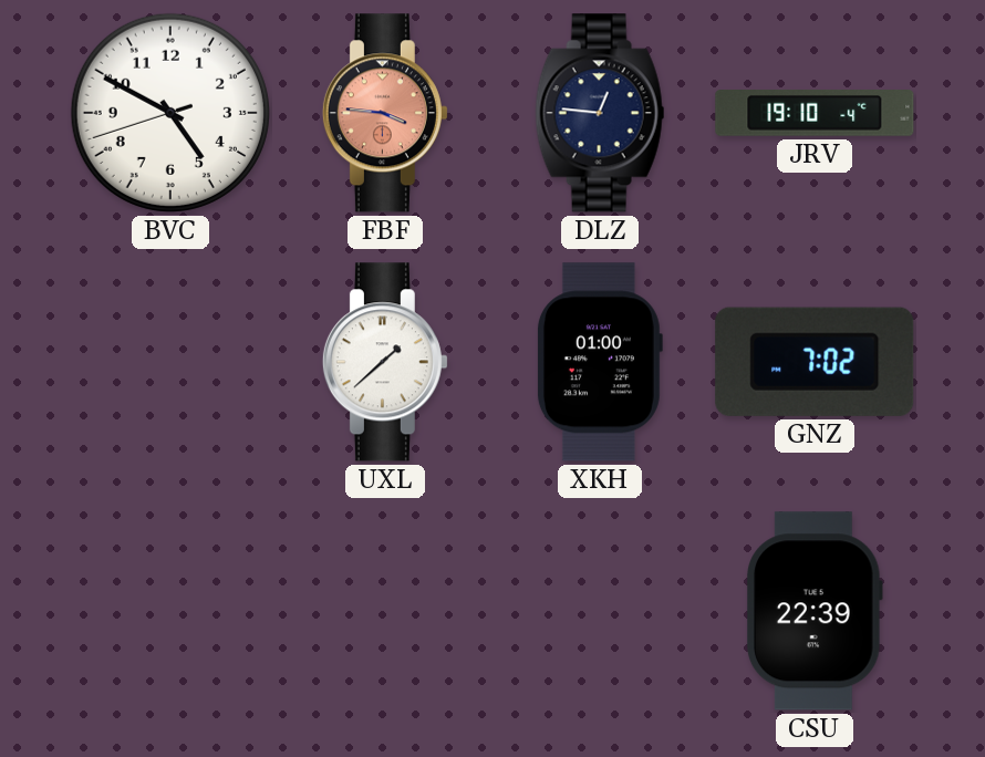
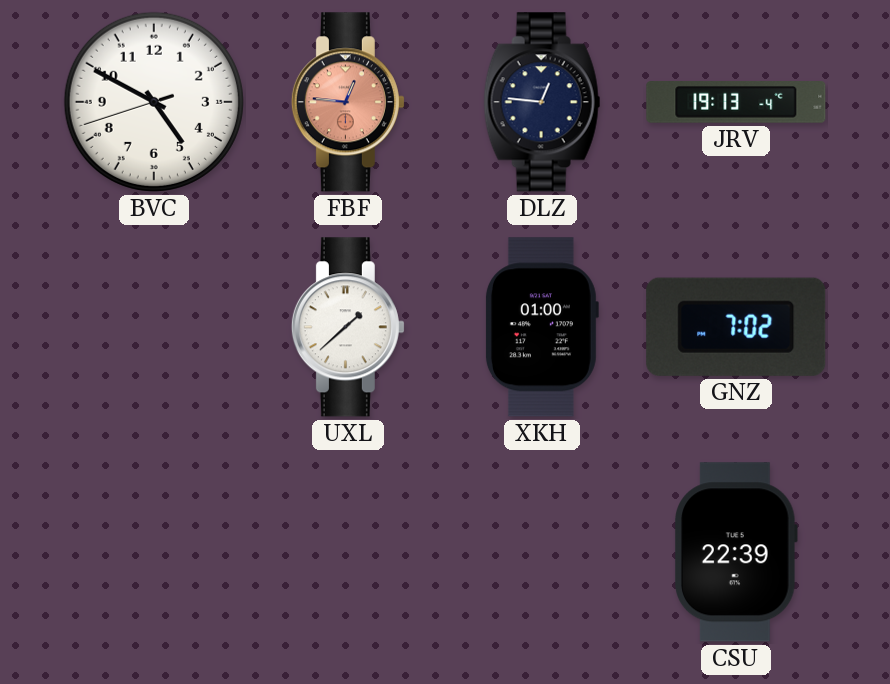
FBF: 3:46 -> 12:46
JRV: 19:10 -> 19:13
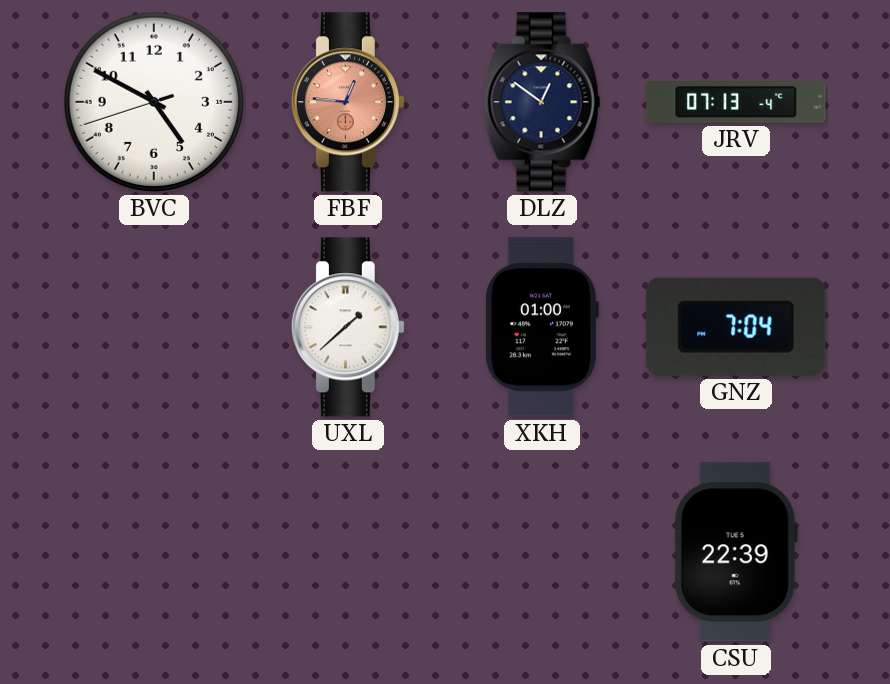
DLZ: 12:46 -> 12:51
JRV: 19:13 -> 07:13
GNZ: 7:02 -> 7:04
